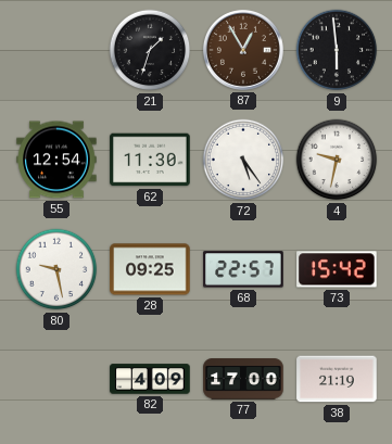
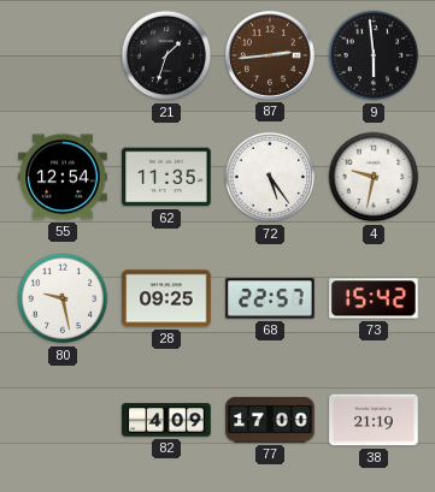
87: 12:55 -> 2:44
62: 11:30 -> 11:35
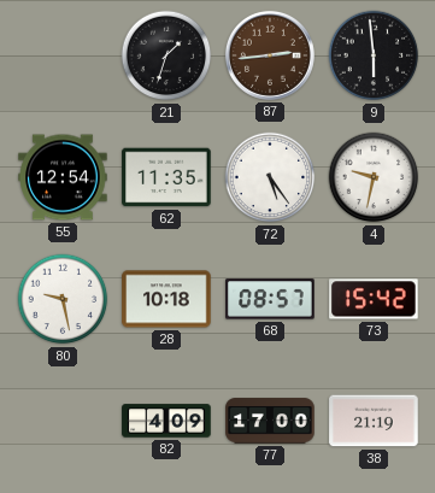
28: 09:25 -> 10:18
68: 22:57 -> 08:57
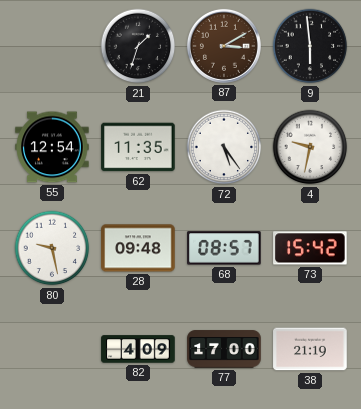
87: 2:44 -> 3:10
28: 10:18 -> 09:48
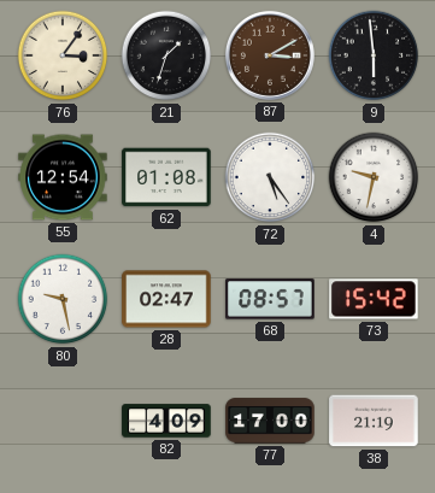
76: none -> 3:06
62: 11:35 -> 01:08
28: 09:48 -> 02:47
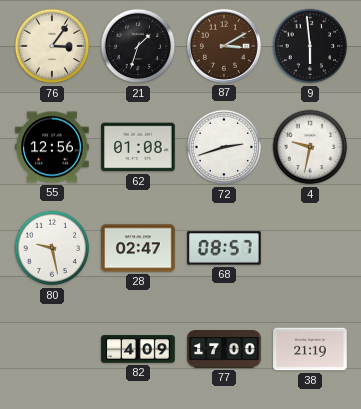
55: 12:54 -> 12:56
72: 5:24 -> 2:42
73: 15:42 -> none
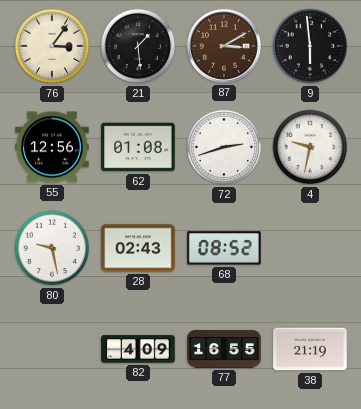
21: 1:33 -> 1:29
28: 02:47 -> 02:43
68: 08:57 -> 08:52
77: 17:00 -> 16:55
